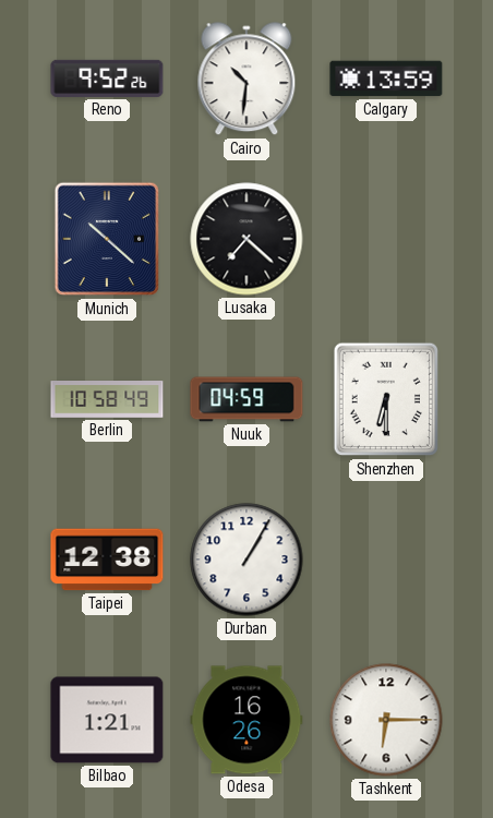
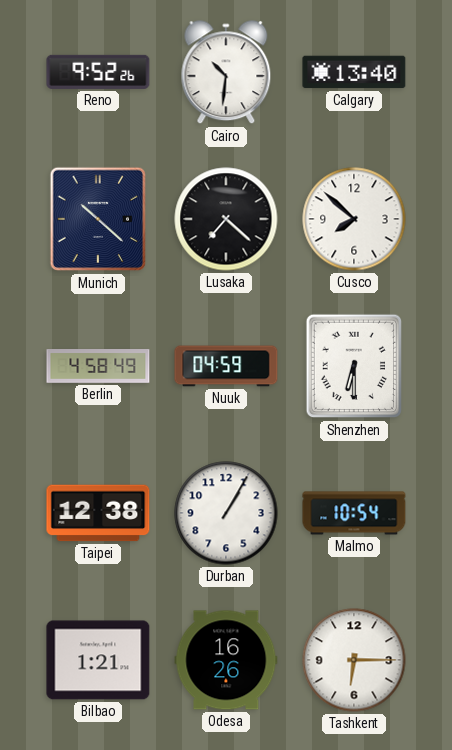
Calgary: 13:59 -> 13:40
Cusco: none -> 7:52
Berlin: 10:58 -> 4:58
Malmo: none -> 10:54
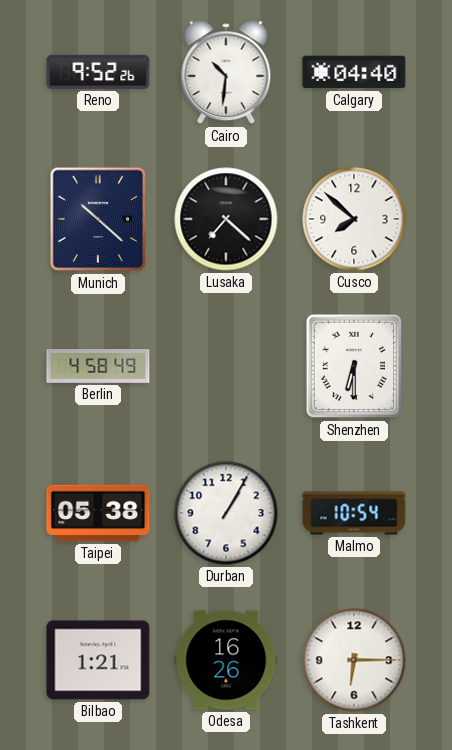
Calgary: 13:40 -> 04:40
Nuuk: 04:59 -> none
Taipei: 12:38 -> 05:38
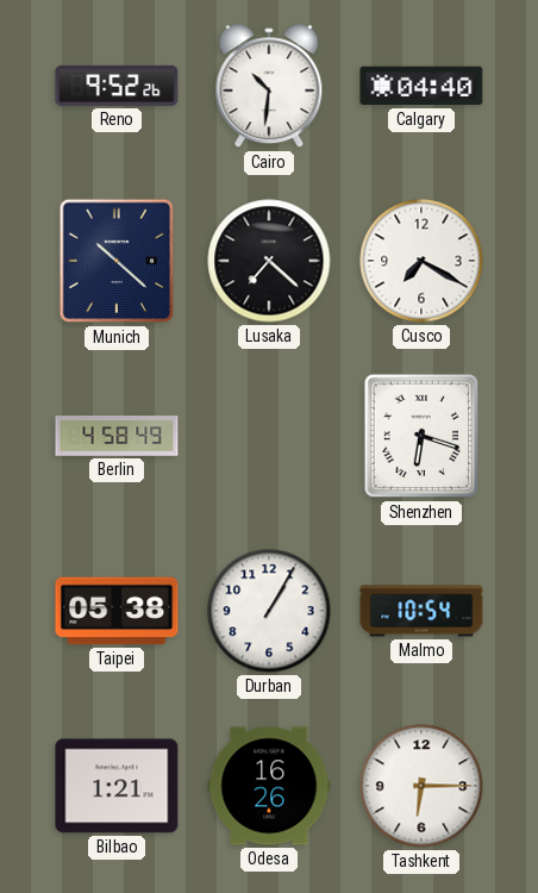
Cusco: 7:52 -> 7:20
Shenzhen: 6:30 -> 6:18
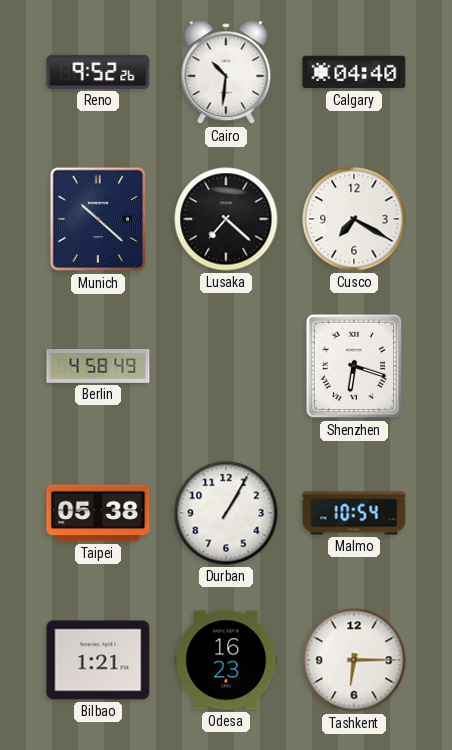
Odesa: 16:26 -> 16:23
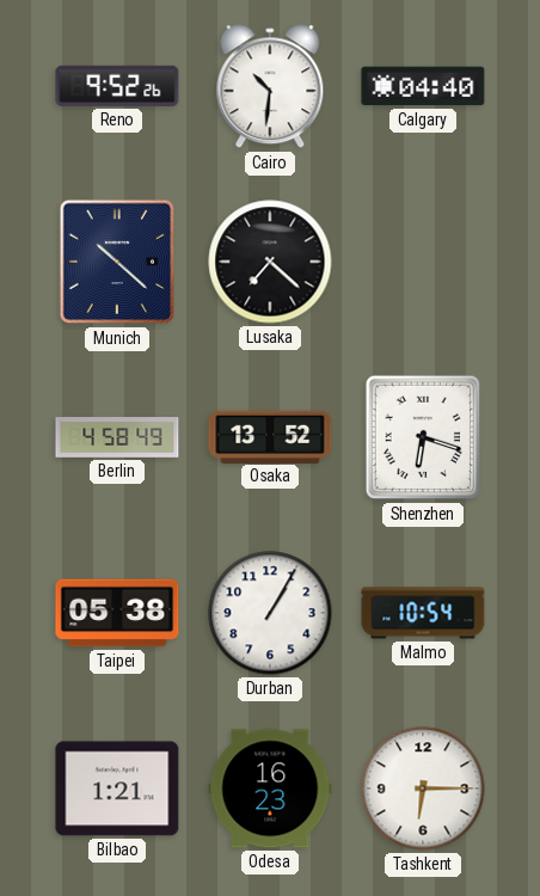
Cusco: 7:20 -> none
Osaka: none -> 13:52
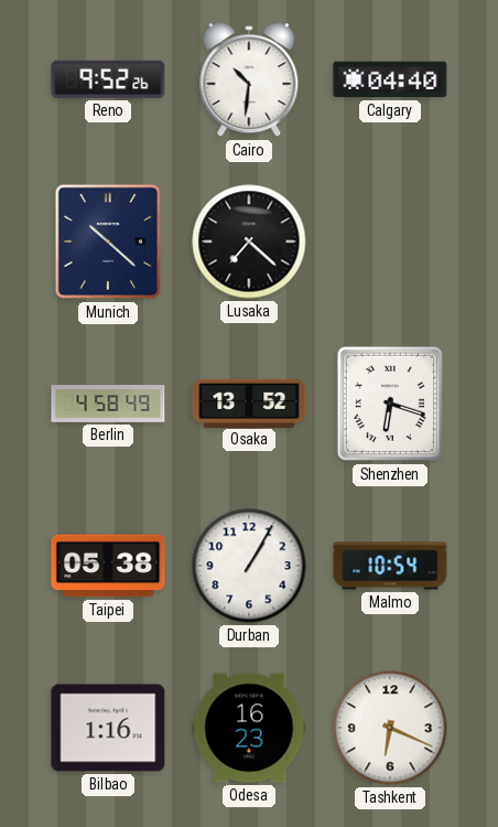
Bilbao: 1:21 -> 1:16
Tashkent: 6:15 -> 6:19
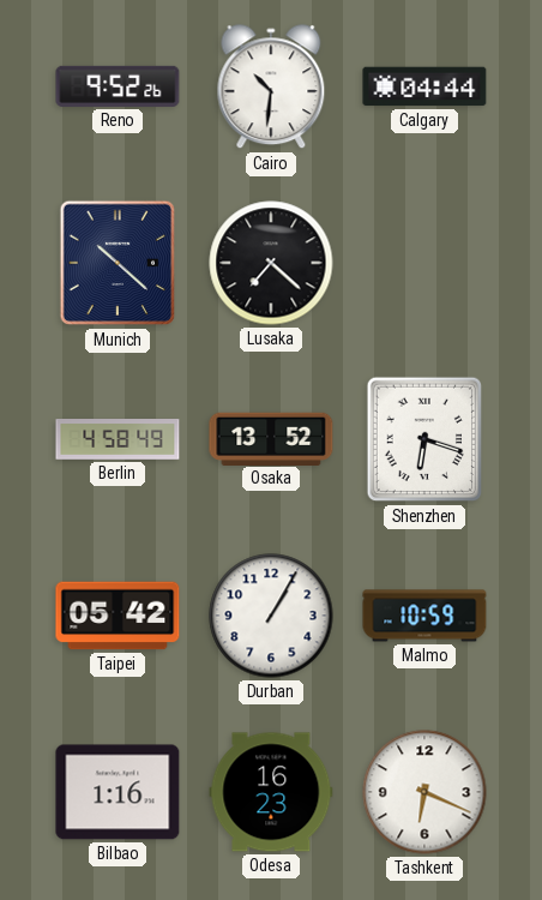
Calgary: 04:40 -> 04:44
Taipei: 05:38 -> 05:42
Malmo: 10:54 -> 10:59
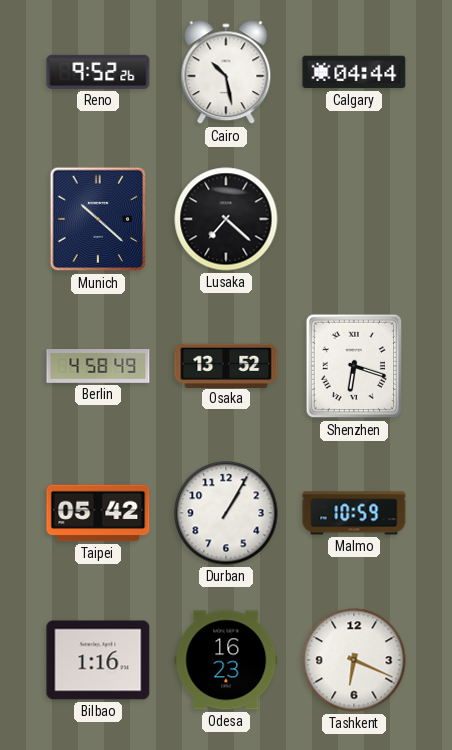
Cairo: 10:31 -> 10:28
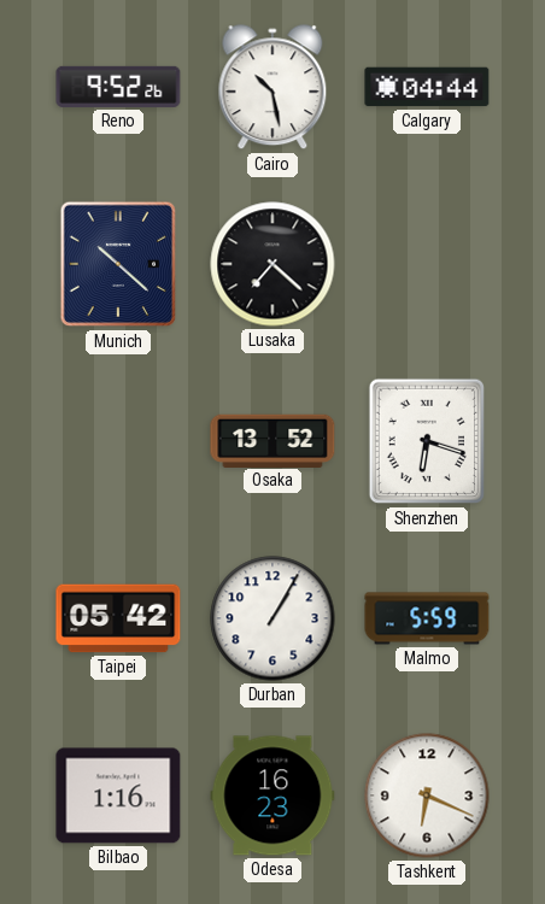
Berlin: 4:58 -> none
Malmo: 10:59 -> 5:59
